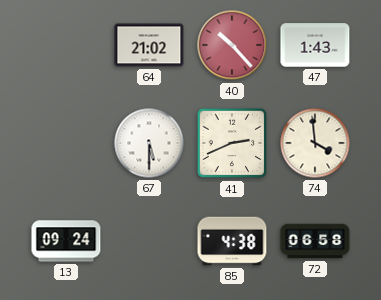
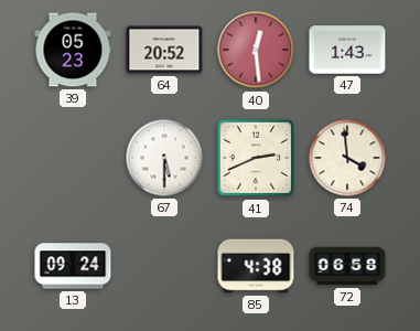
39: none -> 05:23
64: 21:02 -> 20:52
40: 10:23 -> 12:29
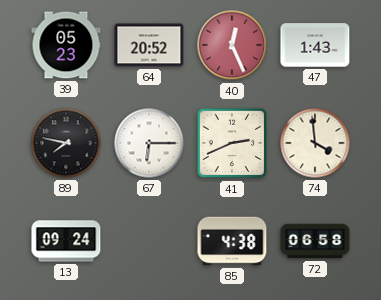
40: 12:29 -> 12:26
89: none -> 7:47
67: 5:30 -> 6:15
